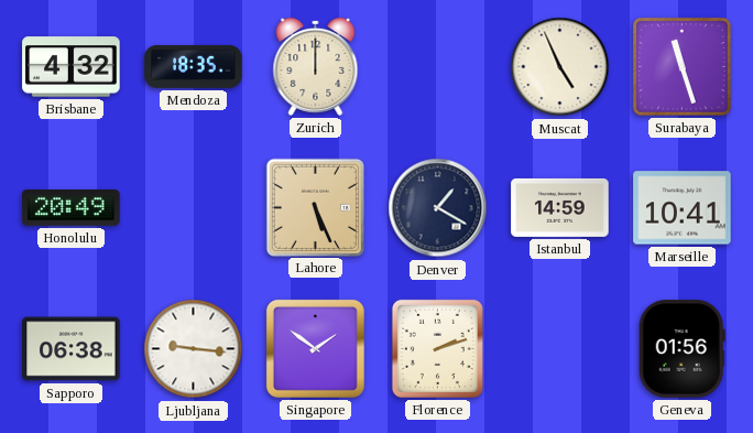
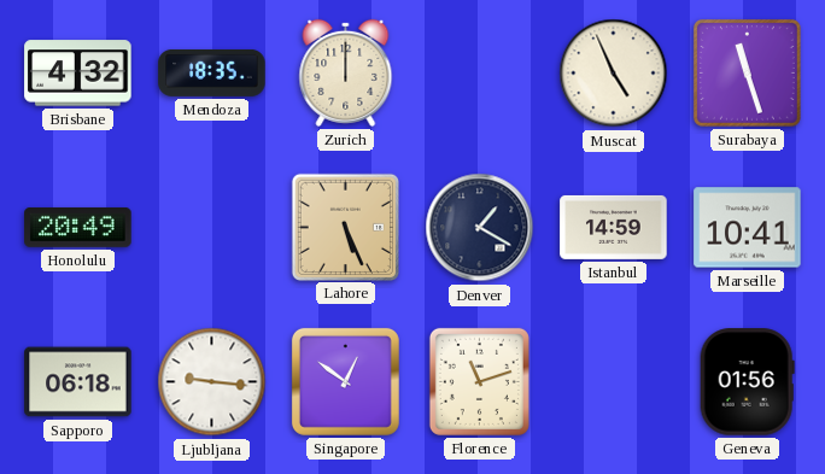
Sapporo: 06:38 -> 06:18
Singapore: 1:51 -> 12:51
Florence: 2:12 -> 11:12
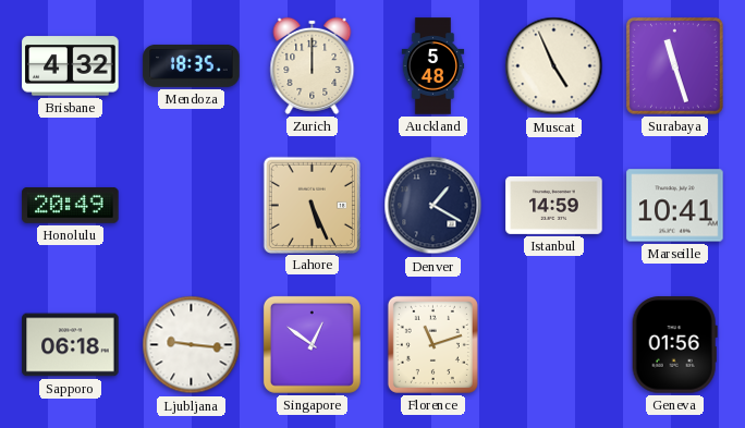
Auckland: none -> 5:48
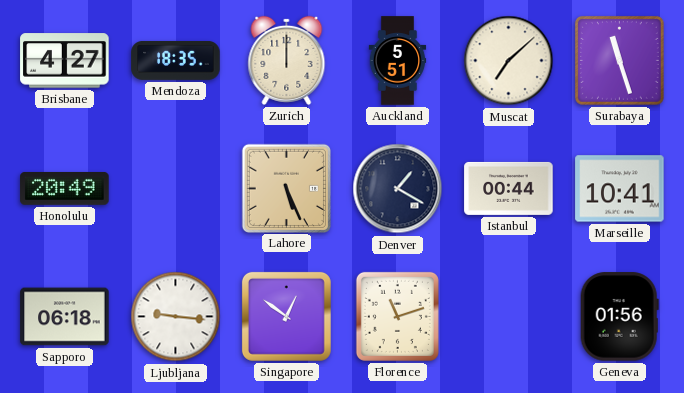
Brisbane: 4:32 -> 4:27
Auckland: 5:48 -> 5:51
Muscat: 4:56 -> 7:08
Istanbul: 14:59 -> 00:44
